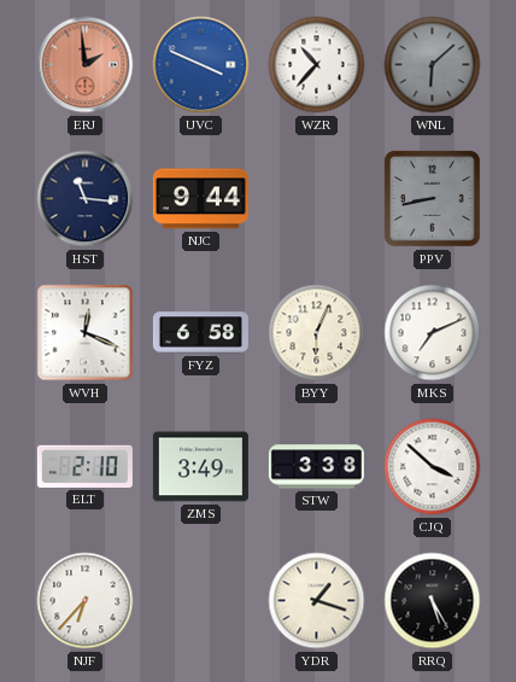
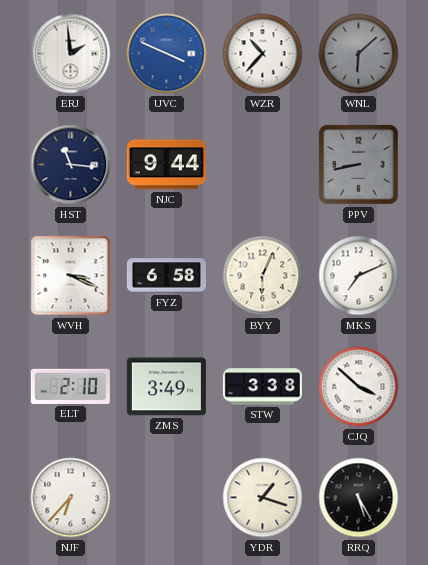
ERJ dial: salmon -> white
WVH: 12:19 -> 3:19
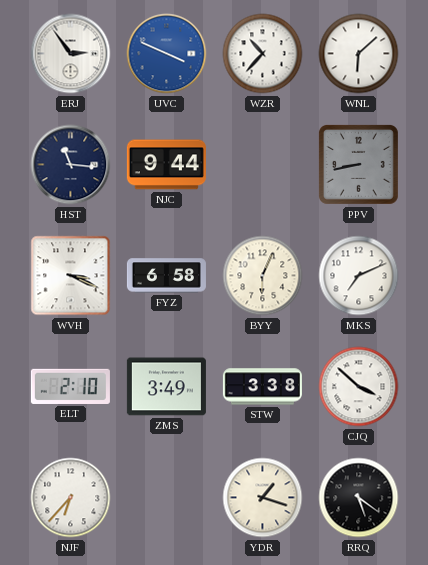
ERJ: 1:59 -> 2:54
WNL dial: grey -> white
RRQ: 5:25 -> 5:21
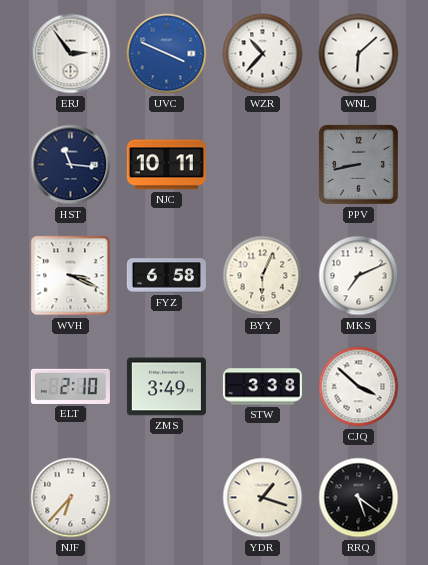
NJC: 9:44 -> 10:11
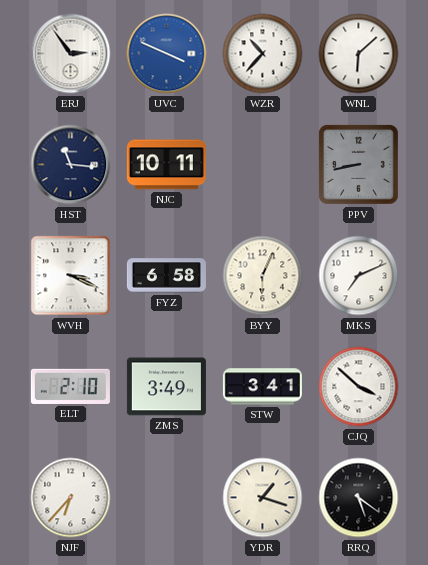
STW: 3:38 -> 3:41
